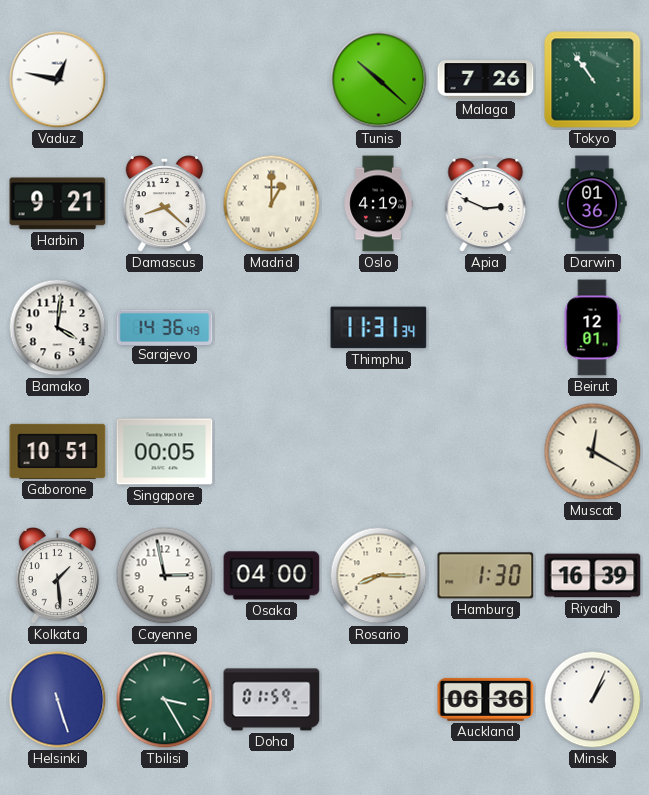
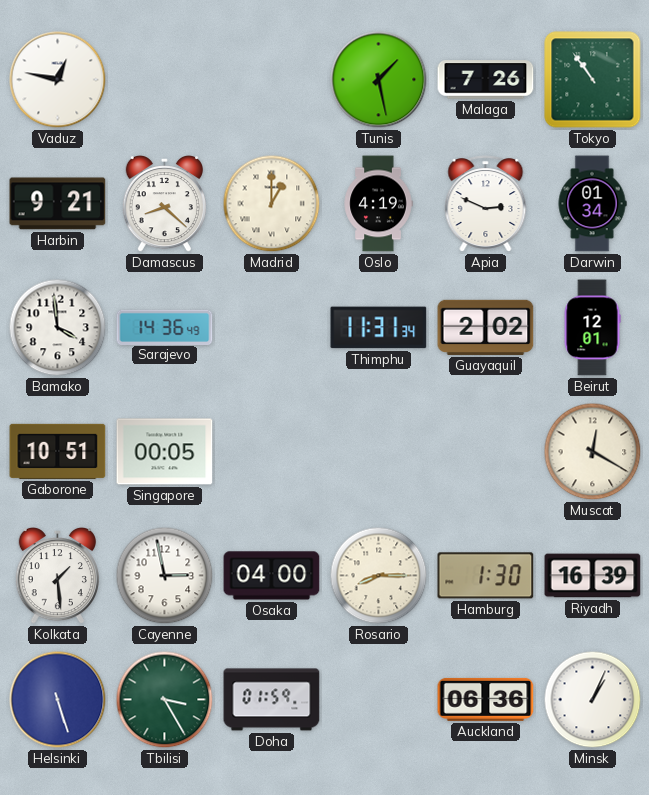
Tunis: 10:22 -> 1:28
Darwin: 01:36 -> 01:34
Bamako: 4:01 -> 3:59
Guayaquil: none -> 2:02
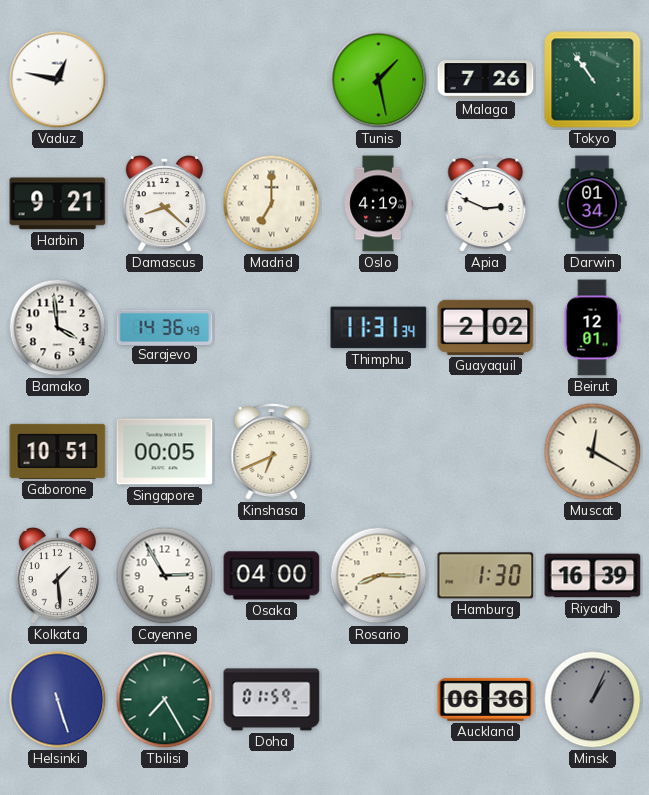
Madrid: 1:00 -> 7:00
Kinshasa: none -> 6:41
Cayenne: 2:58 -> 2:55
Tbilisi: 3:25 -> 7:25
Minsk dial: white -> grey
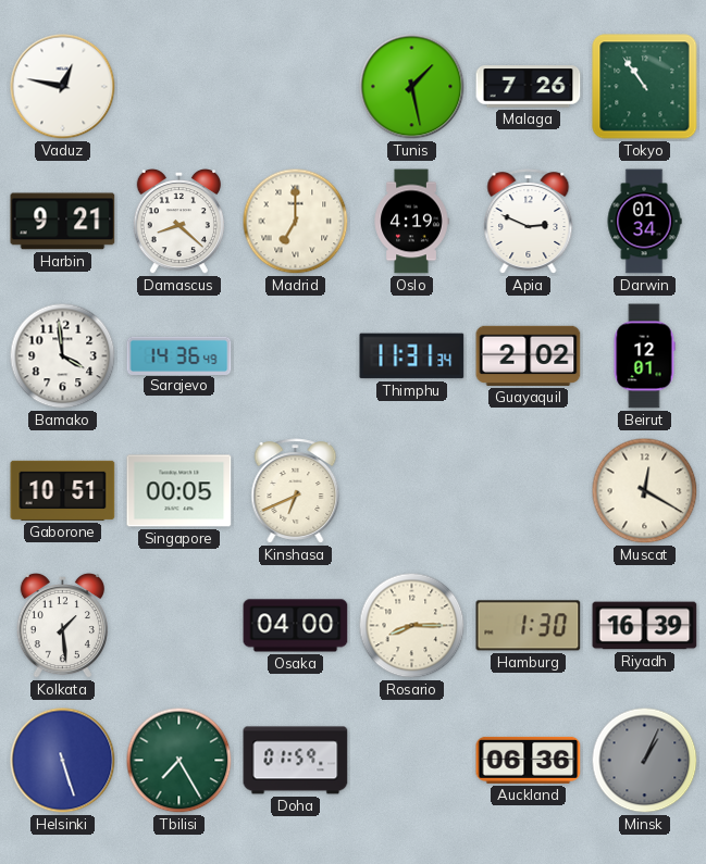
Cayenne: 2:55 -> none
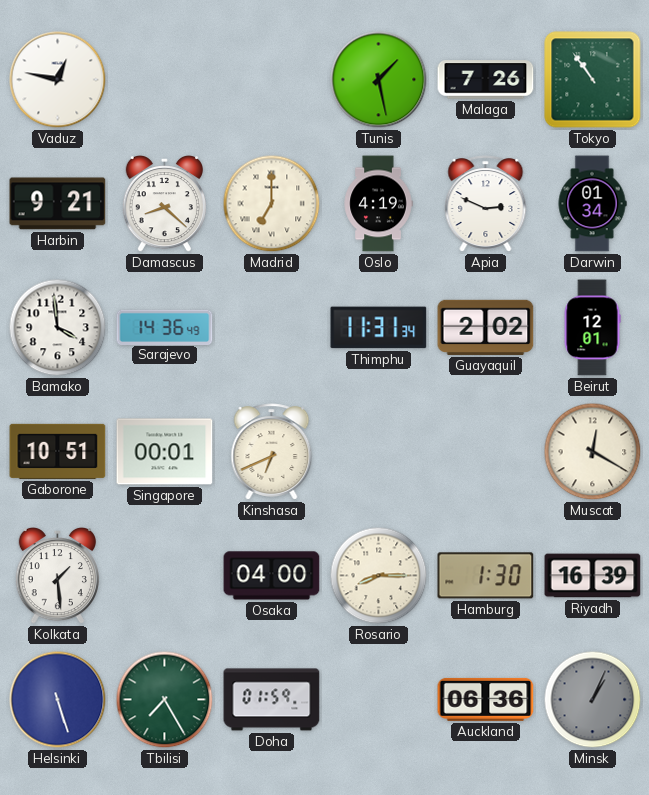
Singapore: 00:05 -> 00:01
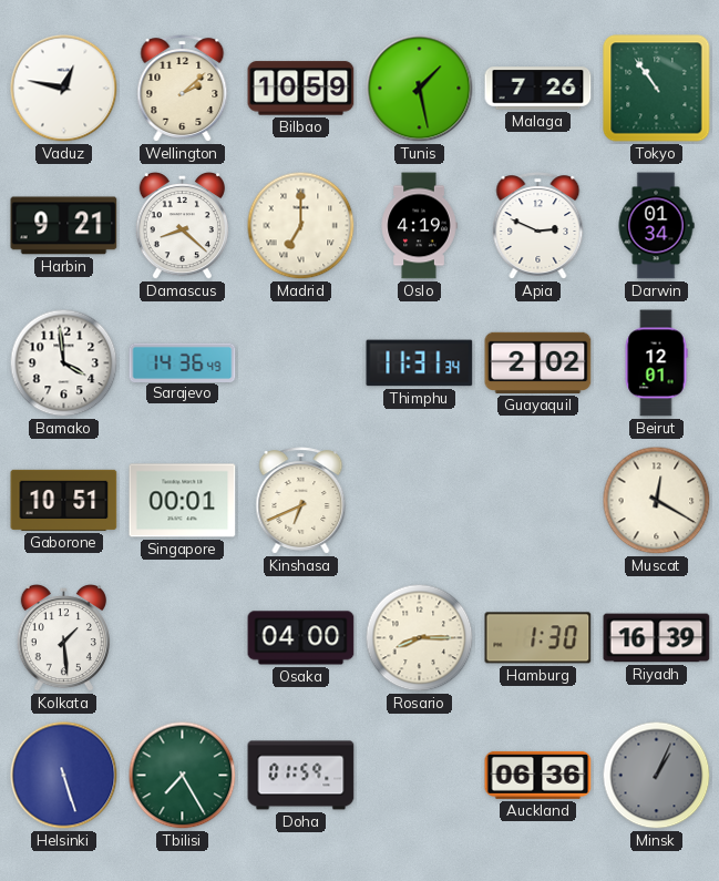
Wellington: none -> 2:08
Bilbao: none -> 10:59
